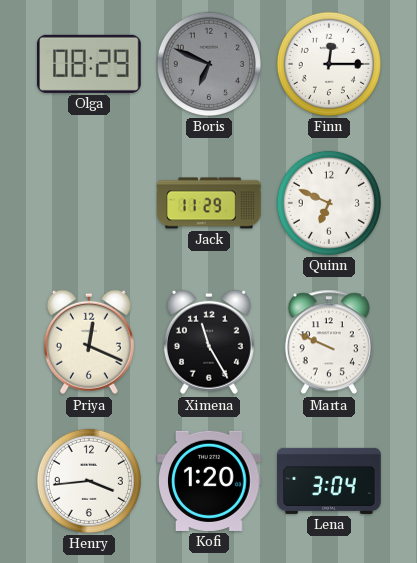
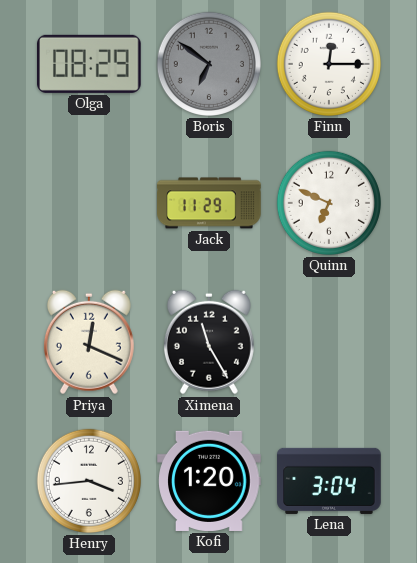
Boris: 6:49 -> 6:51
Marta: 9:49 -> none
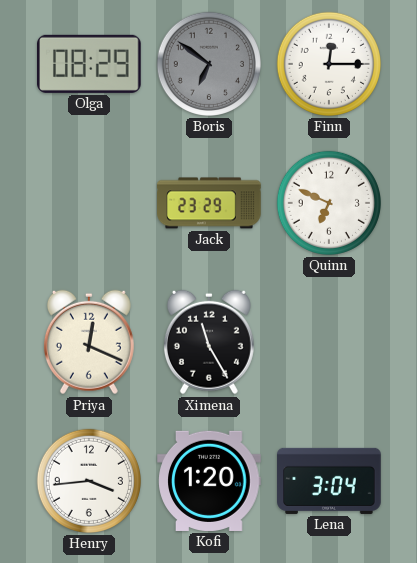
Jack: 11:29 -> 23:29
